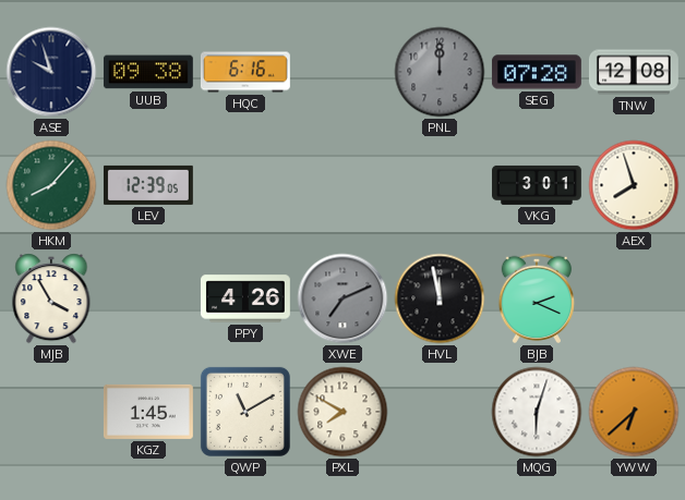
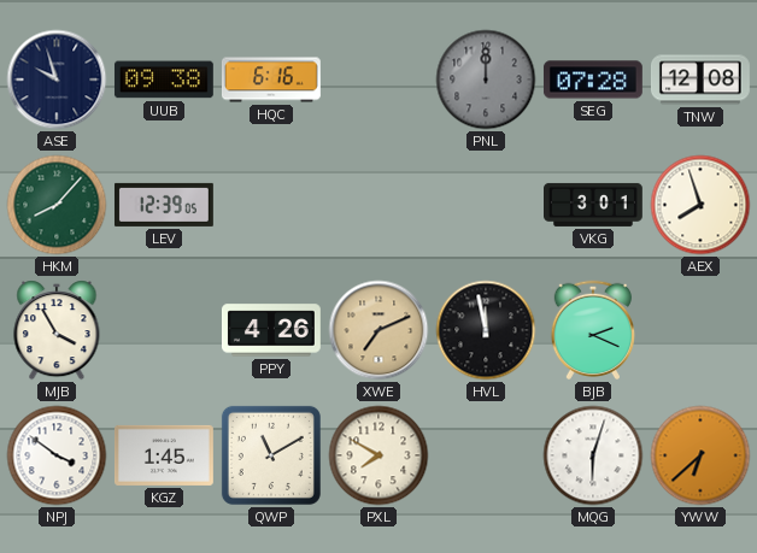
XWE dial: grey -> champagne
NPJ: none -> 3:51
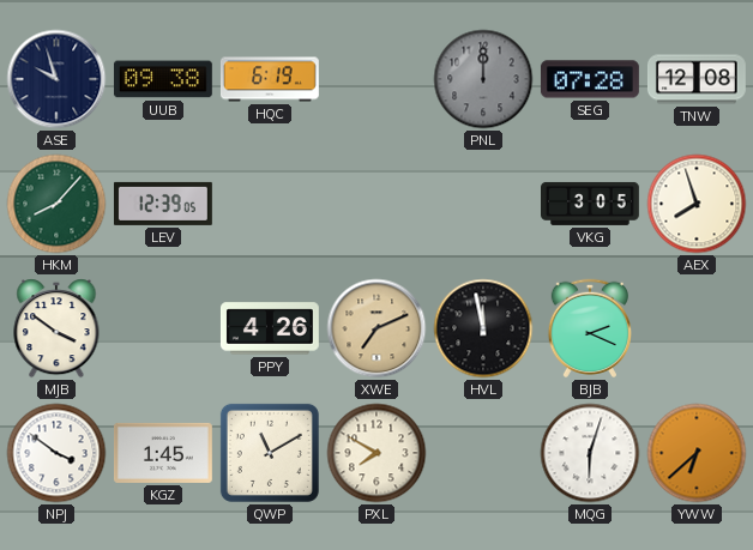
HQC: 6:16 -> 6:19
VKG: 3:01 -> 3:05
MJB: 3:55 -> 3:51
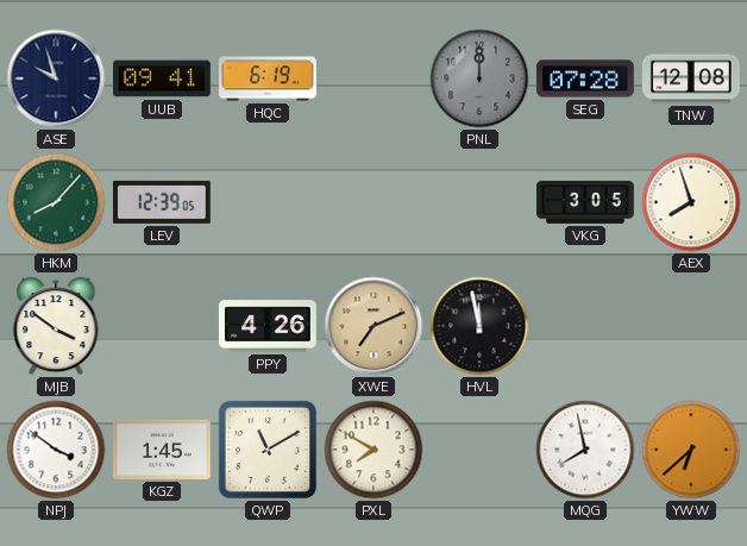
UUB: 09:38 -> 09:41
BJB: 2:19 -> none
MQG: 6:03 -> 7:58
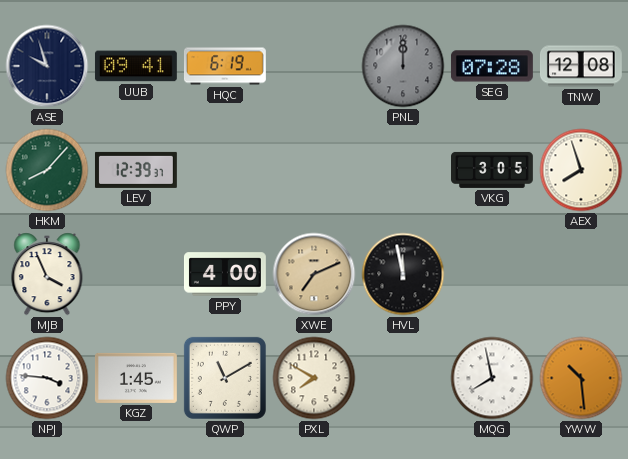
LEV: 12:39:05 -> 12:39:37
MJB: 3:51 -> 3:56
PPY: 4:26 -> 4:00
NPJ: 3:51 -> 3:46
YWW: 6:38 -> 10:29
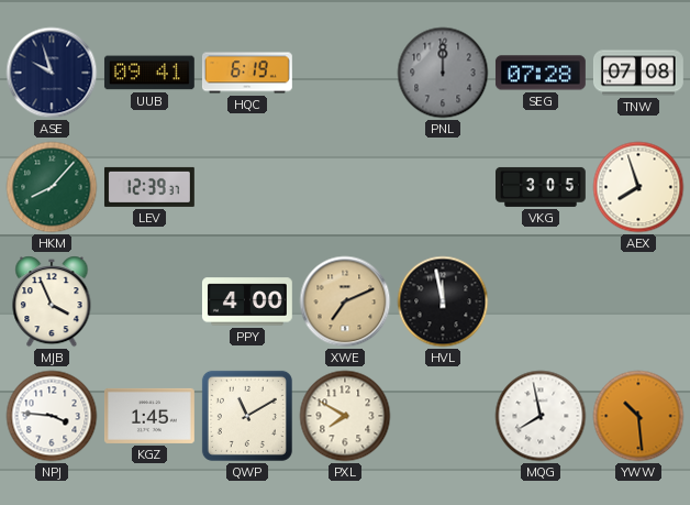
TNW: 12:08 -> 07:08
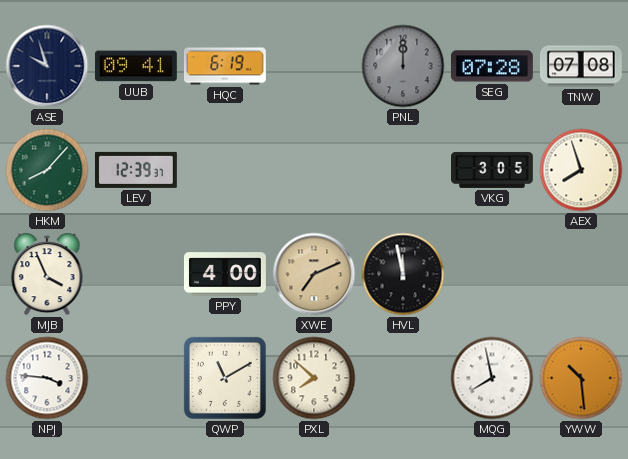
KGZ: 1:45 -> none
PXL: 7:50 -> 7:52
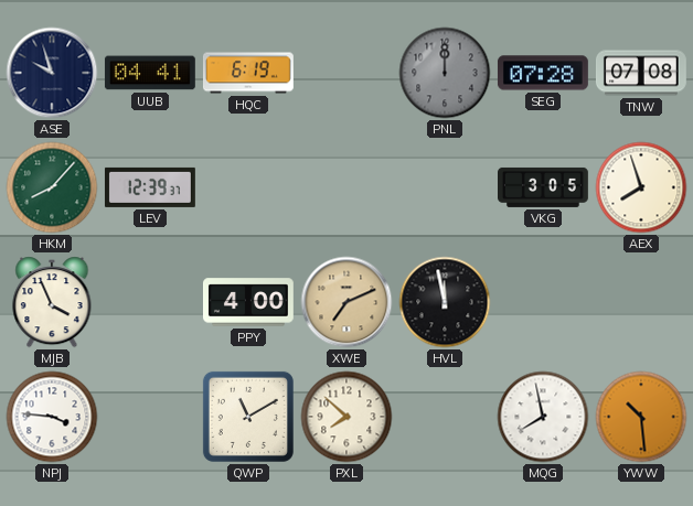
UUB: 09:41 -> 04:41
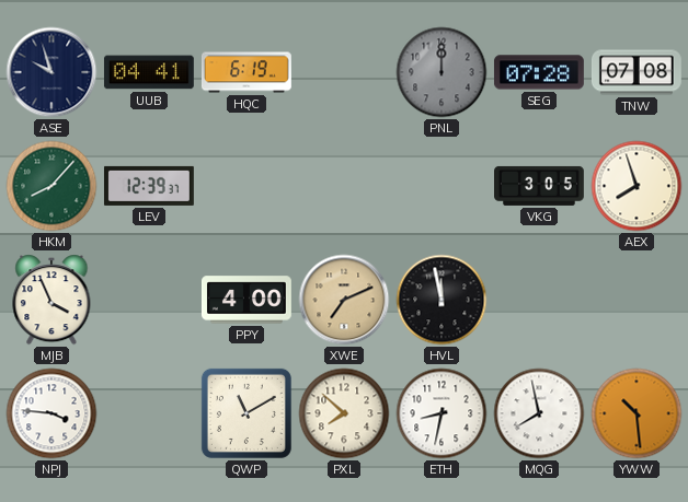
ETH: none -> 8:32
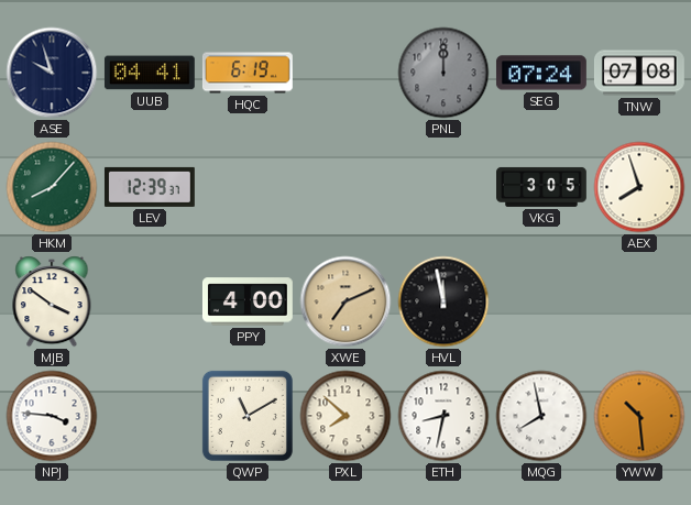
SEG: 07:28 -> 07:24
MJB: 3:56 -> 3:51
